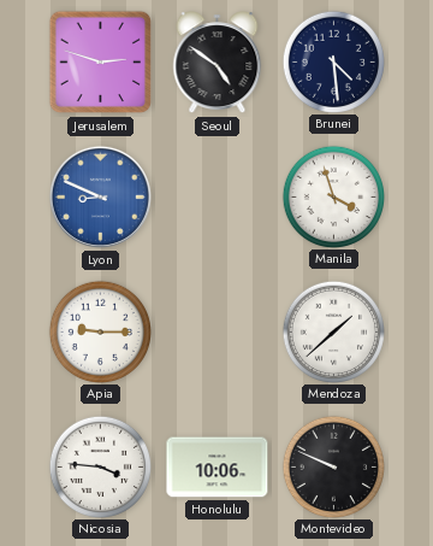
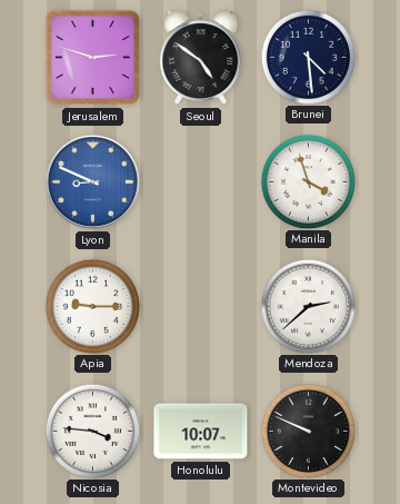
Mendoza: 1:38 -> 2:38
Honolulu: 10:06 -> 10:07
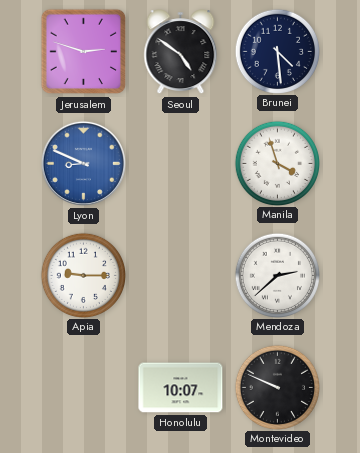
Nicosia: 3:46 -> none
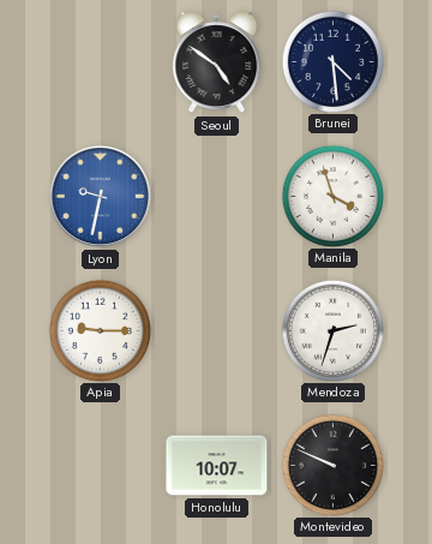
Jerusalem: 2:48 -> none
Lyon: 8:49 -> 9:32
Mendoza: 2:38 -> 2:33
